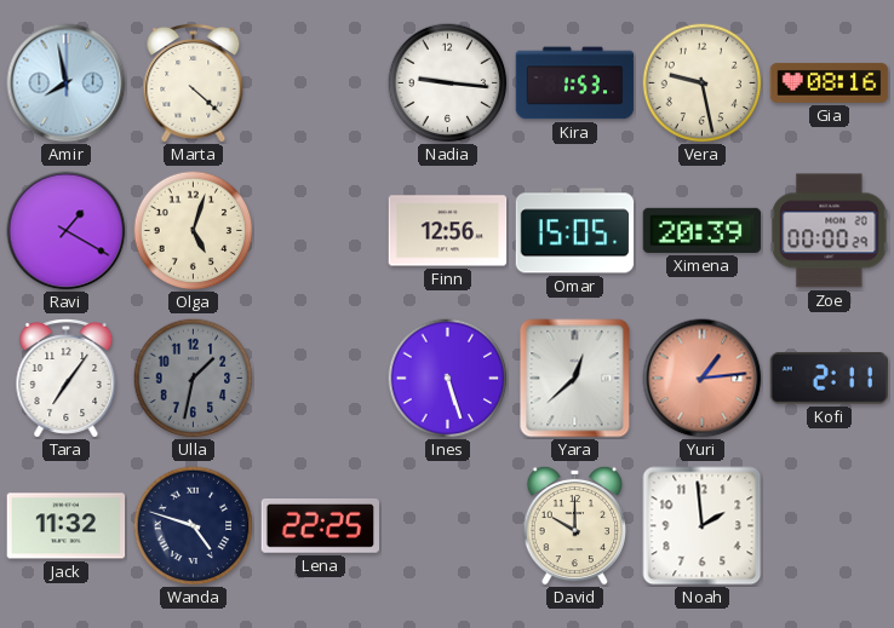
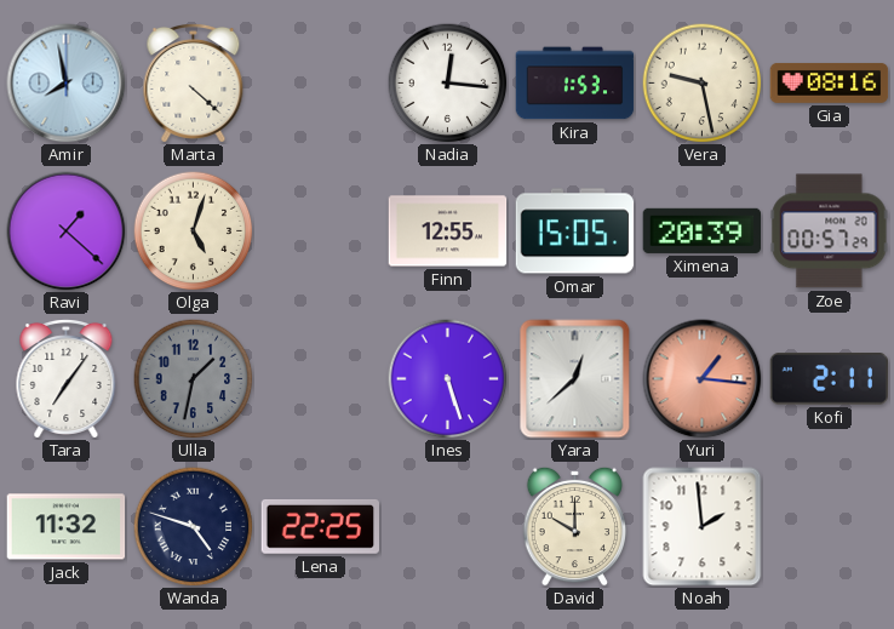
Nadia: 9:16 -> 12:16
Ravi: 1:20 -> 1:22
Finn: 12:56 -> 12:55
Zoe: 00:00 -> 00:57
Yuri: 1:14 -> 1:16
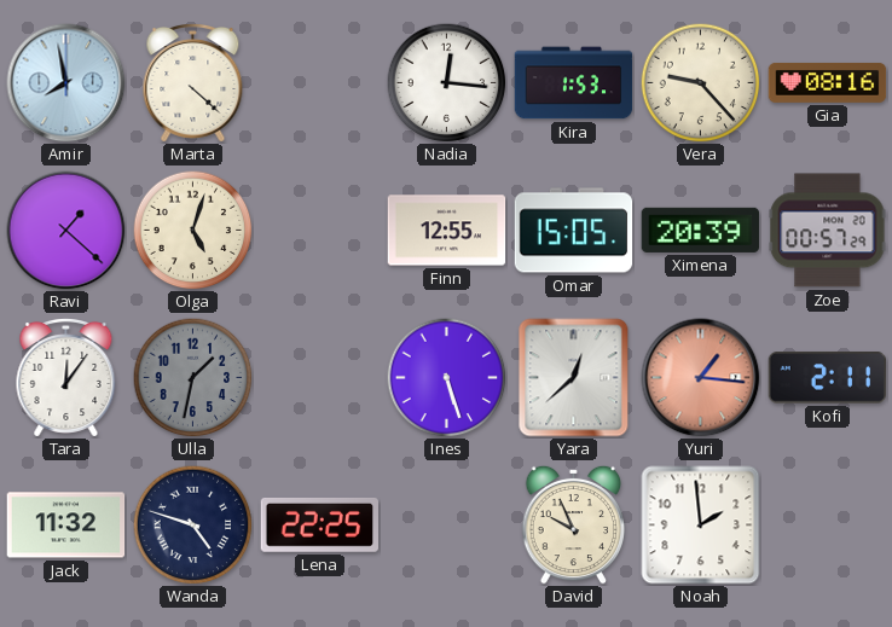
Vera: 9:28 -> 9:23
Tara: 7:06 -> 12:06
David: 10:00 -> 9:56
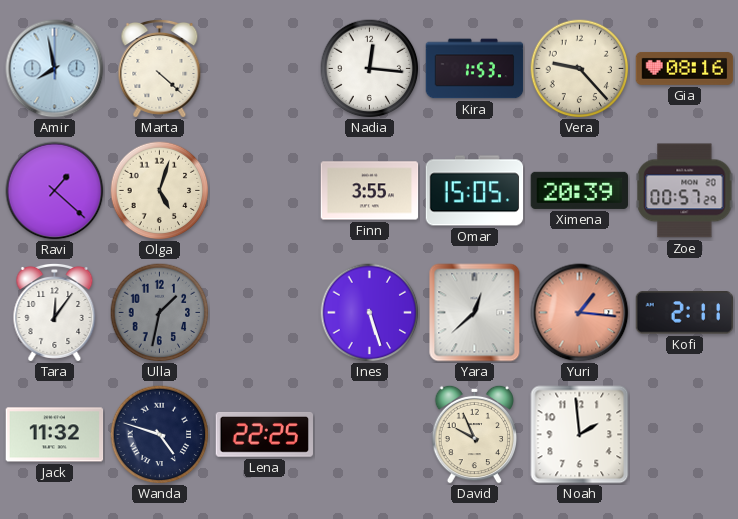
Finn: 12:55 -> 3:55
